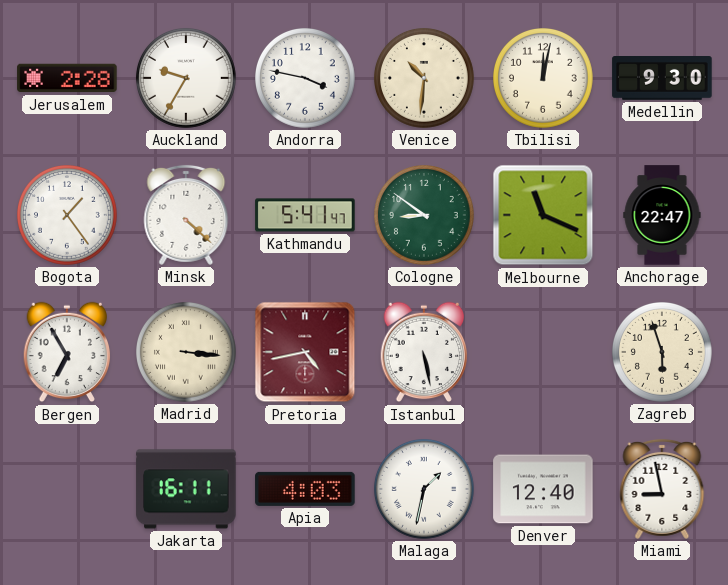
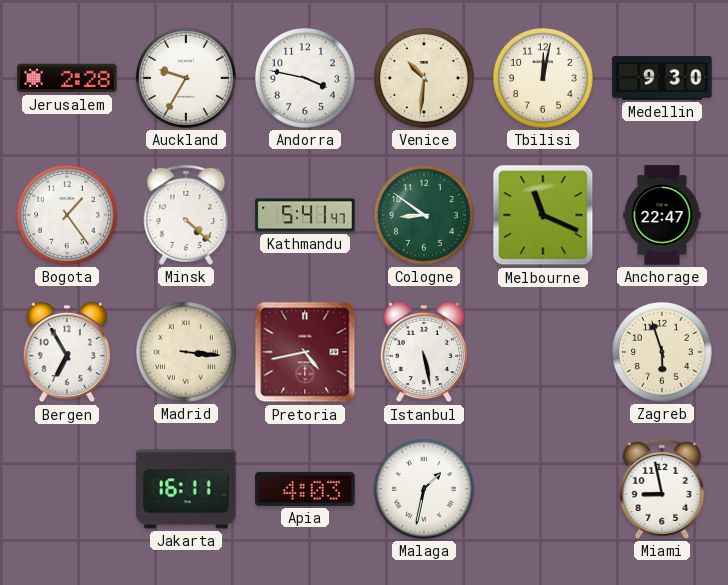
Denver: 12:40 -> none
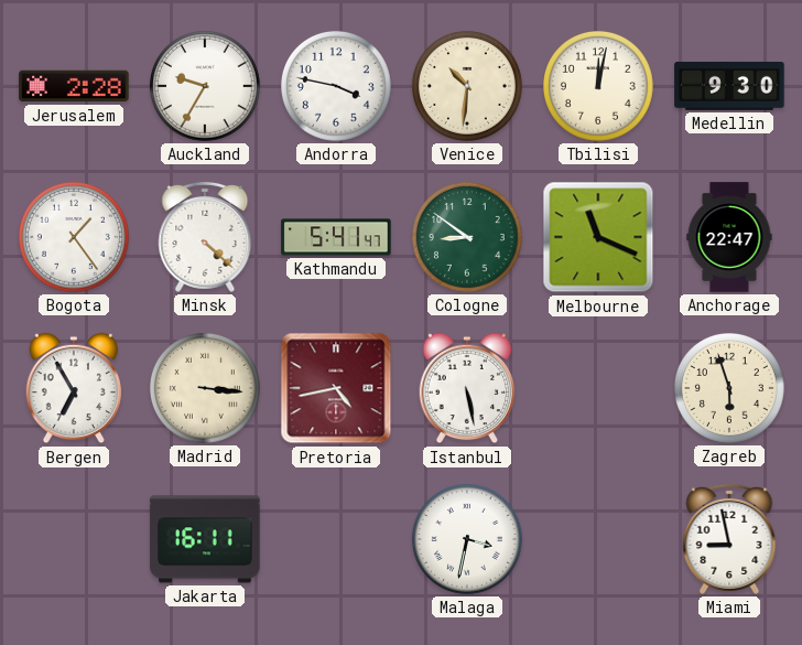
Apia: 4:03 -> none
Malaga: 1:32 -> 3:32
